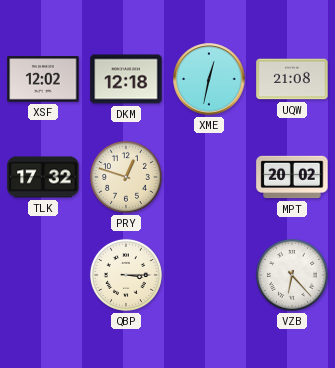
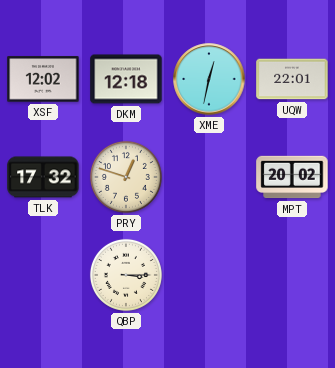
UQW: 21:08 -> 22:01
VZB: 6:23 -> none
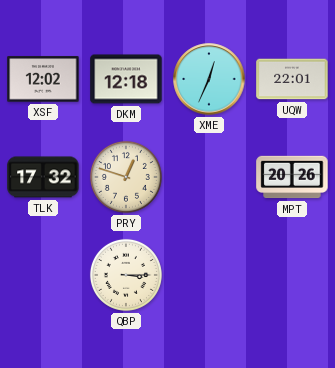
XME: 12:32 -> 12:34
MPT: 20:02 -> 20:26
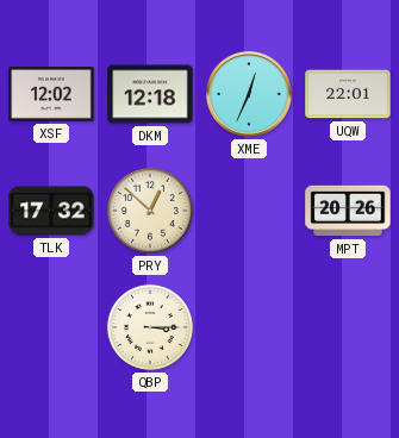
PRY: 12:48 -> 12:52
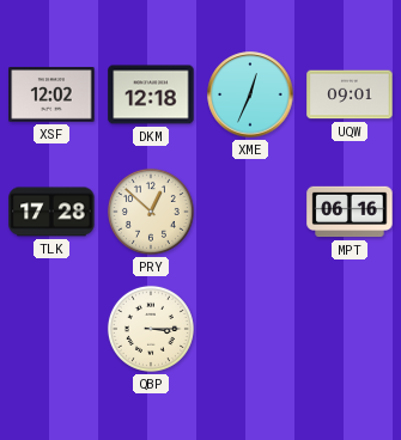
UQW: 22:01 -> 09:01
TLK: 17:32 -> 17:28
MPT: 20:26 -> 06:16
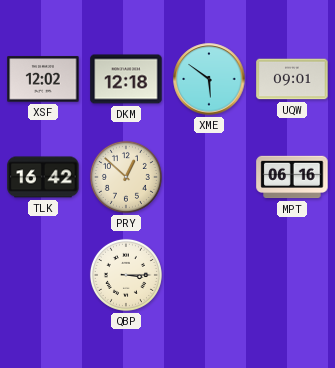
XME: 12:34 -> 5:51
TLK: 17:28 -> 16:42
